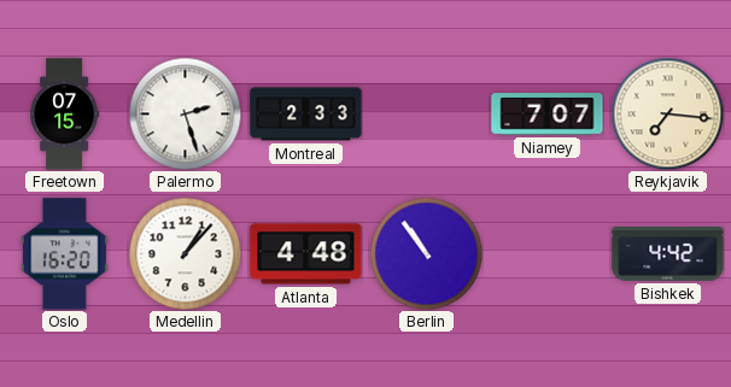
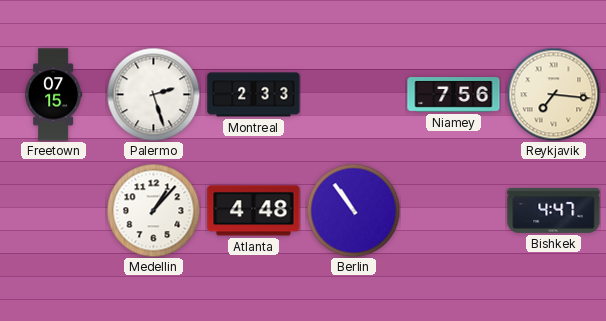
Niamey: 7:07 -> 7:56
Oslo: 16:20 -> none
Bishkek: 4:42 -> 4:47
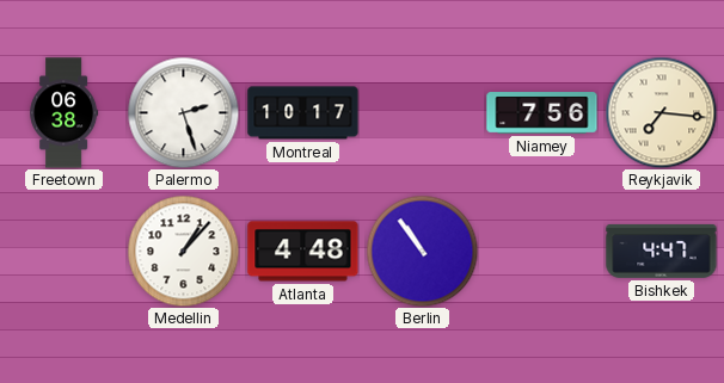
Freetown: 07:15 -> 06:38
Montreal: 2:33 -> 10:17
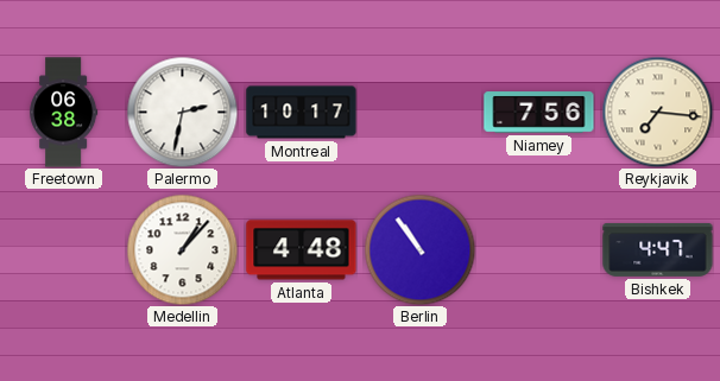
Palermo: 2:27 -> 2:32
